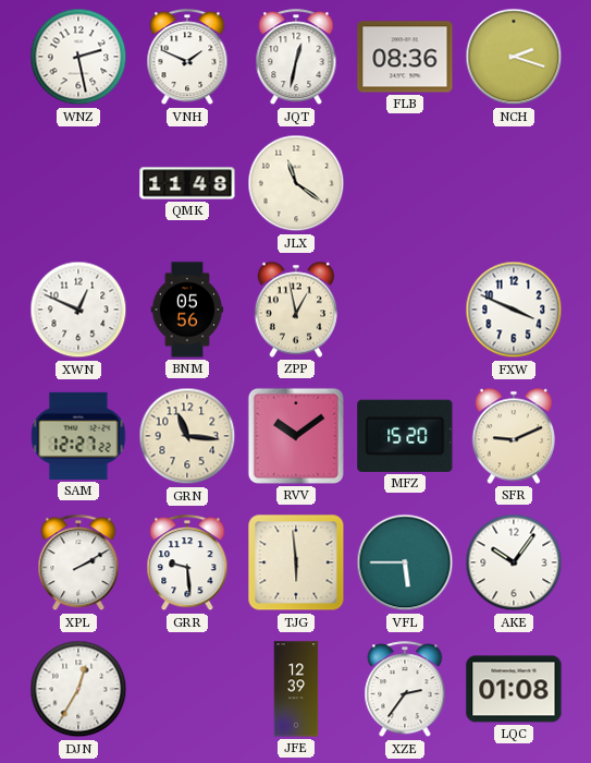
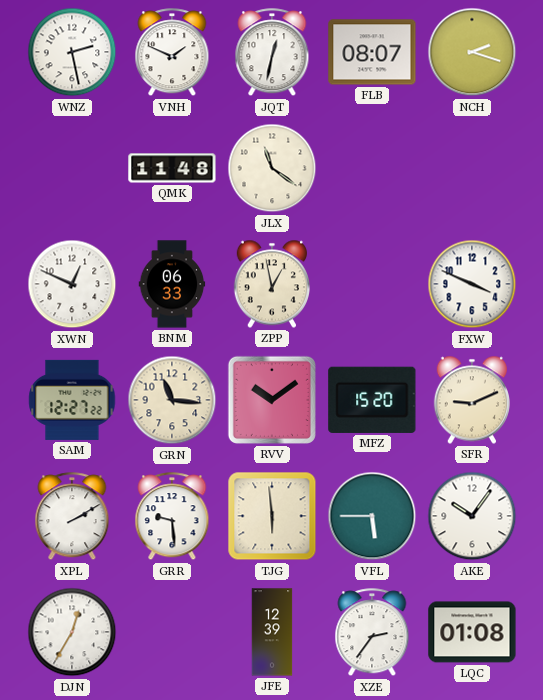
FLB: 08:36 -> 08:07
BNM: 05:56 -> 06:33
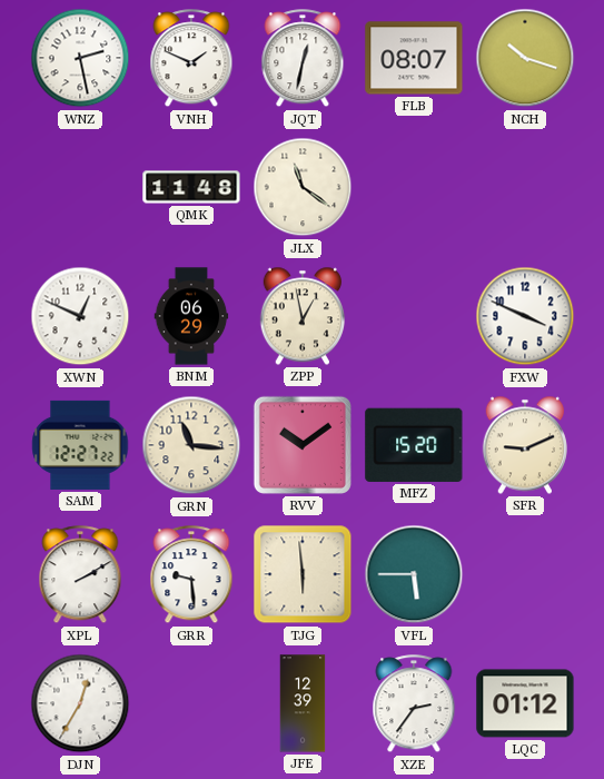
NCH: 2:18 -> 10:18
BNM: 06:33 -> 06:29
AKE: 10:06 -> none
LQC: 01:08 -> 01:12
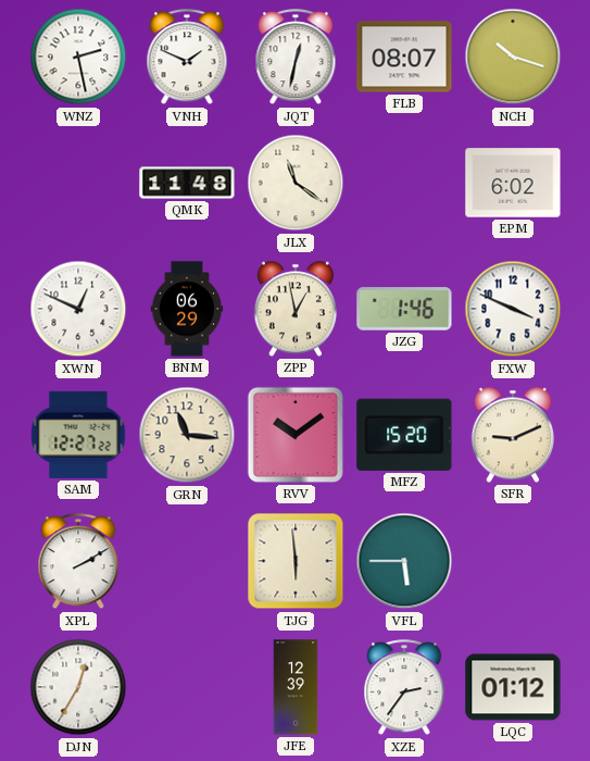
EPM: none -> 6:02
JZG: none -> 1:46
GRR: 9:29 -> none
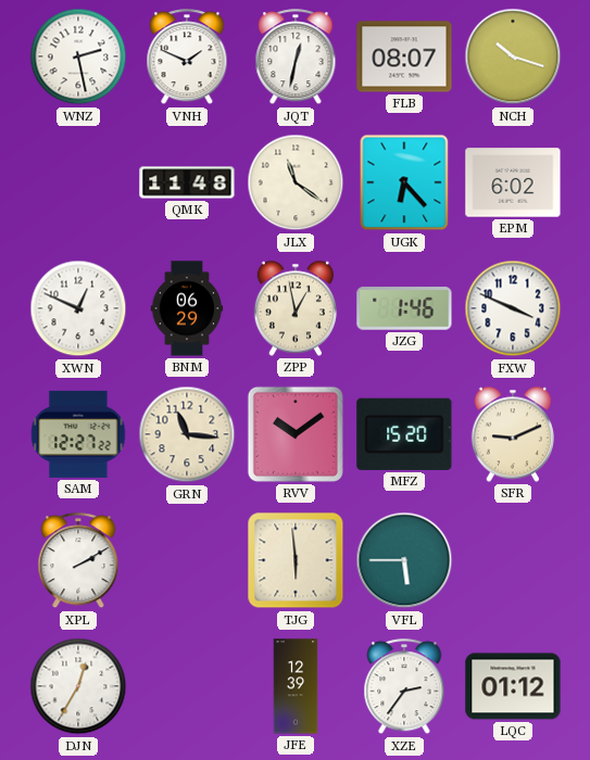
UGK: none -> 6:23
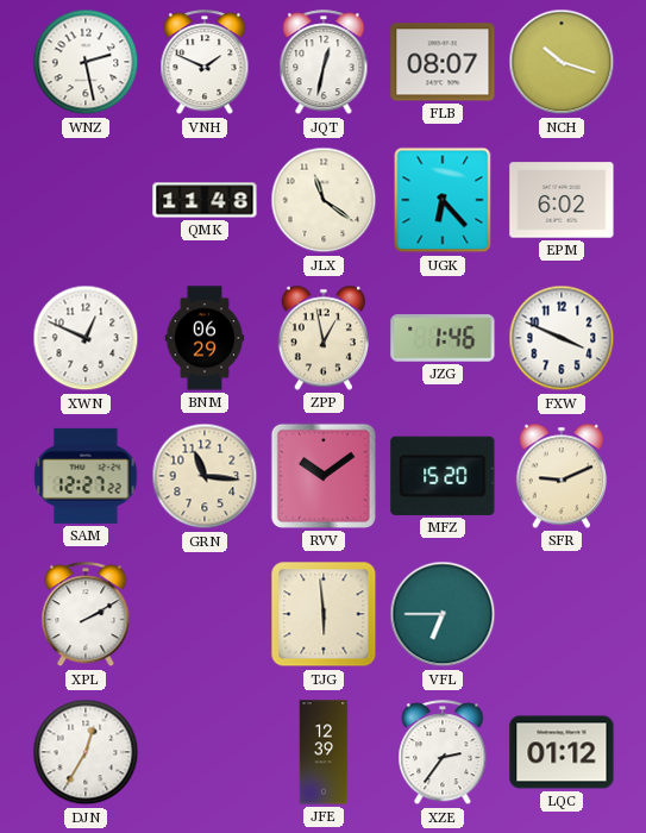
VFL: 5:45 -> 6:45
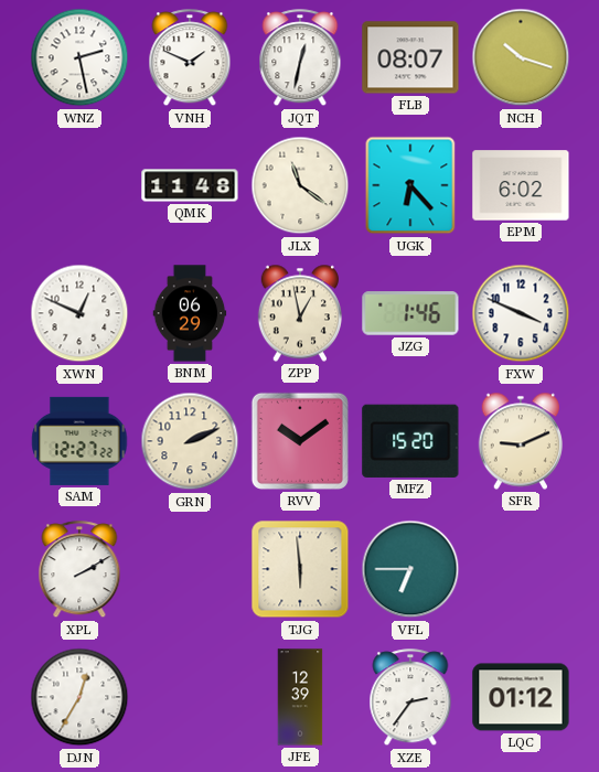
GRN: 11:16 -> 2:11
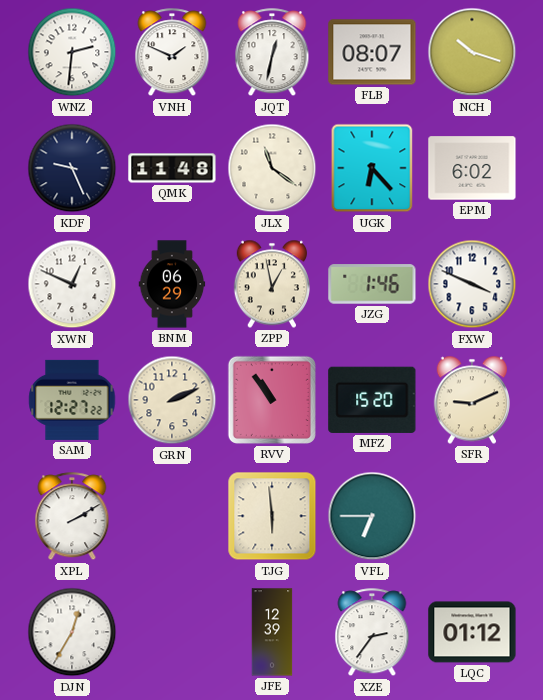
WNZ: 2:28 -> 2:31
KDF: none -> 9:26
RVV: 10:09 -> 10:54
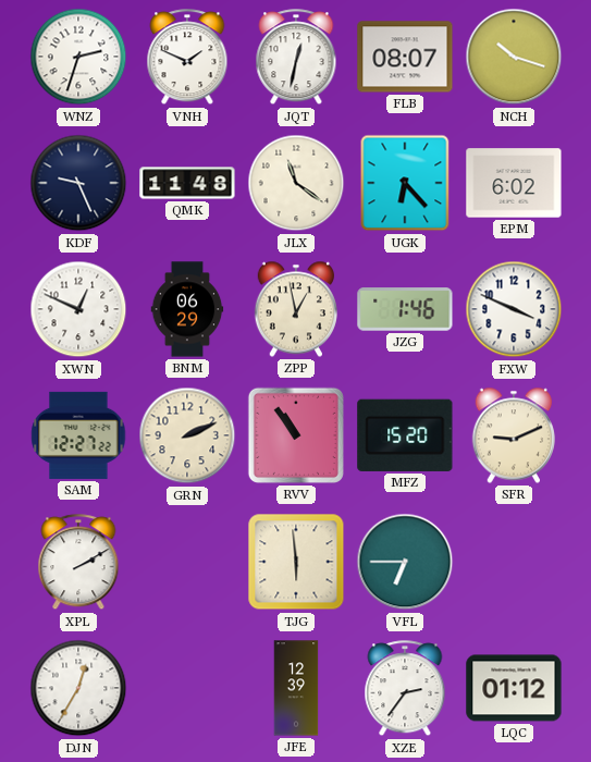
WNZ: 2:31 -> 2:33
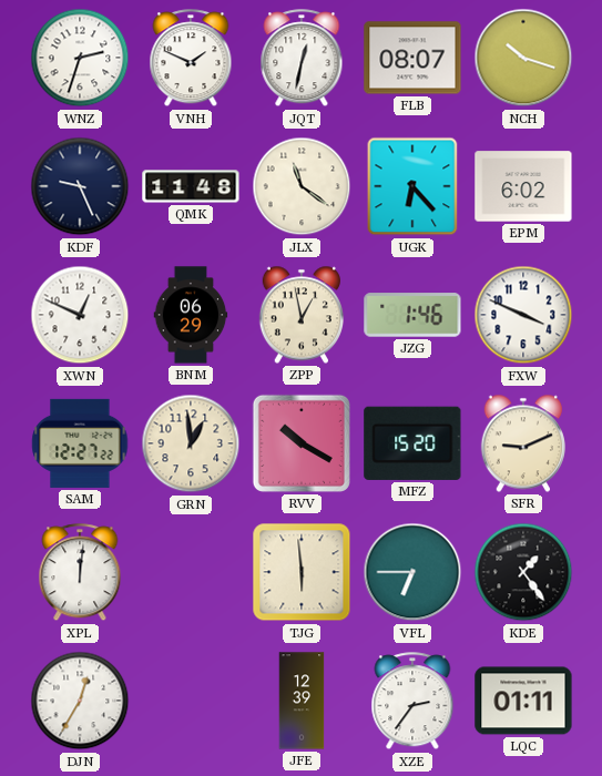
GRN: 2:11 -> 12:59
RVV: 10:54 -> 10:20
XPL: 2:10 -> 12:01
KDE: none -> 1:24
LQC: 01:12 -> 01:11
